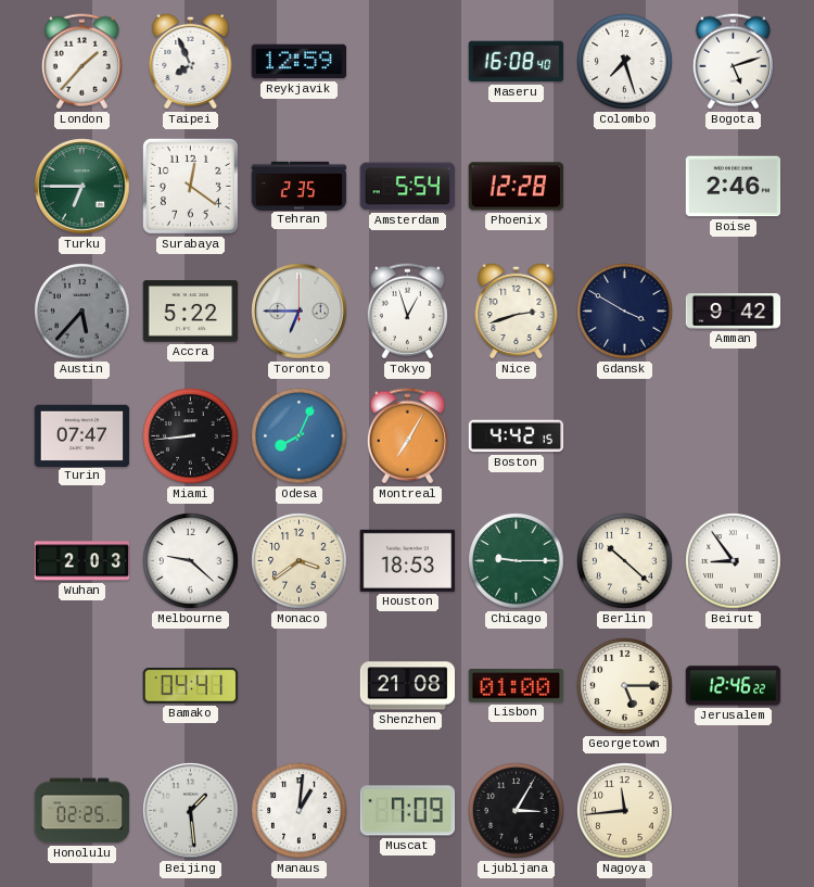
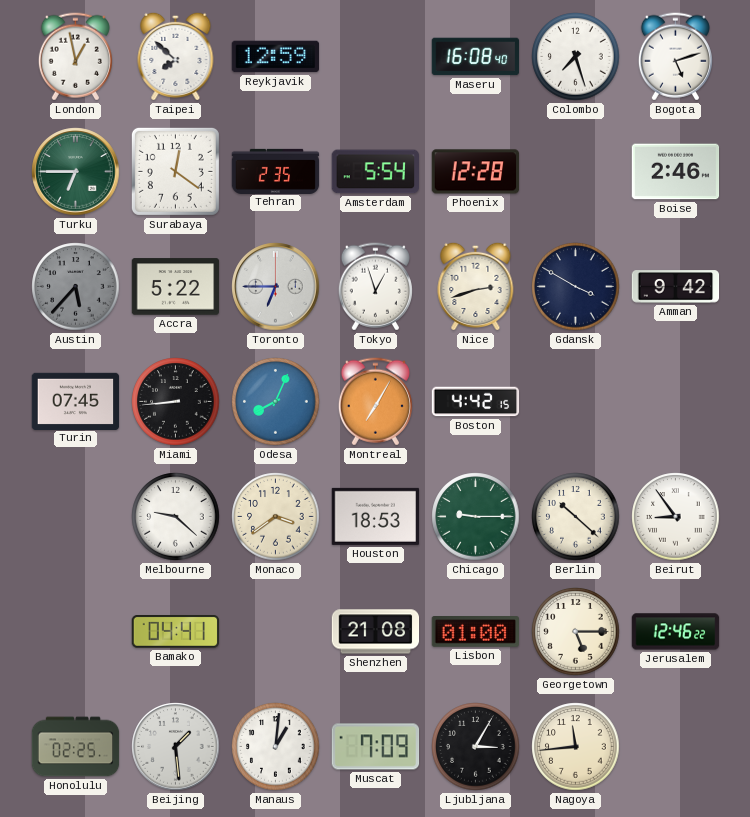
London: 1:37 -> 12:58
Taipei: 7:56 -> 7:52
Turin: 07:47 -> 07:45
Wuhan: 2:03 -> none
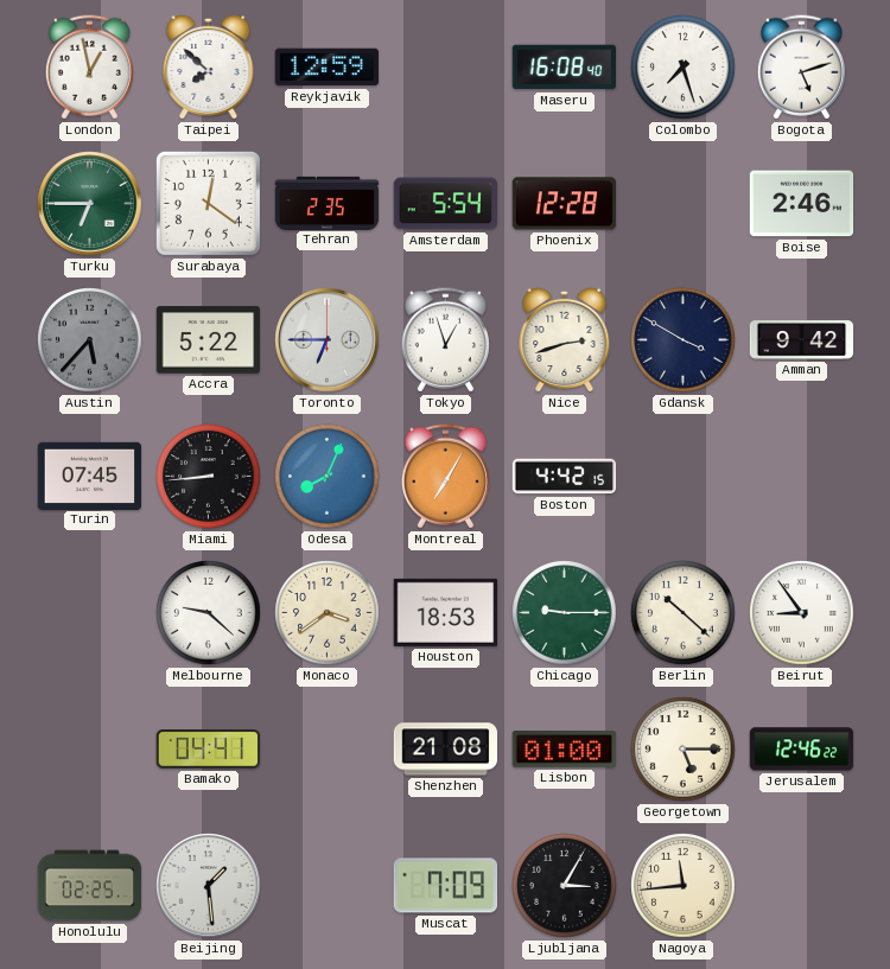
Manaus: 1:01 -> none
